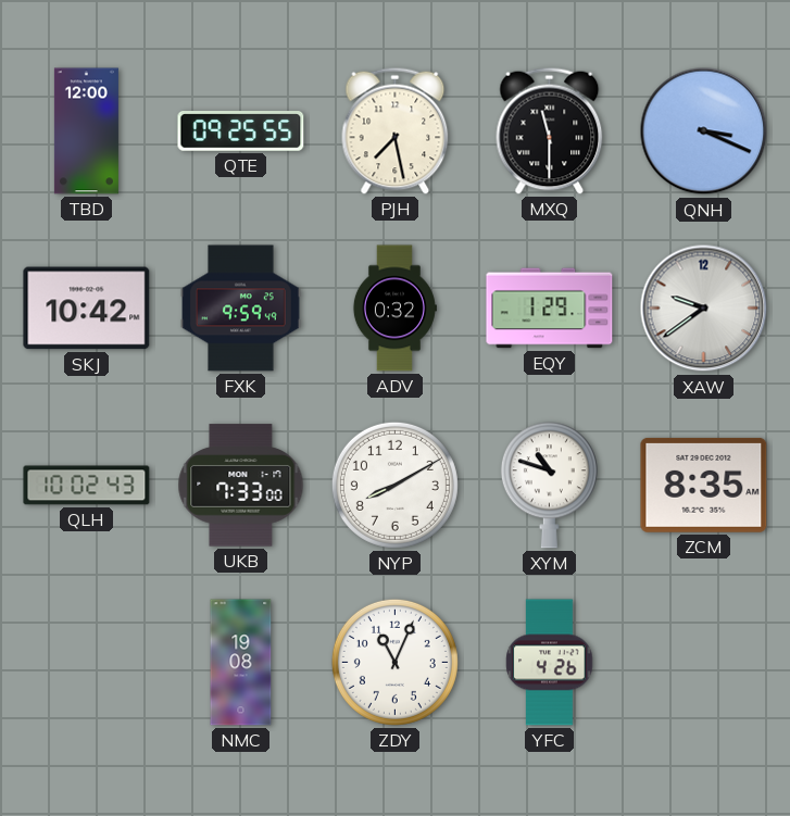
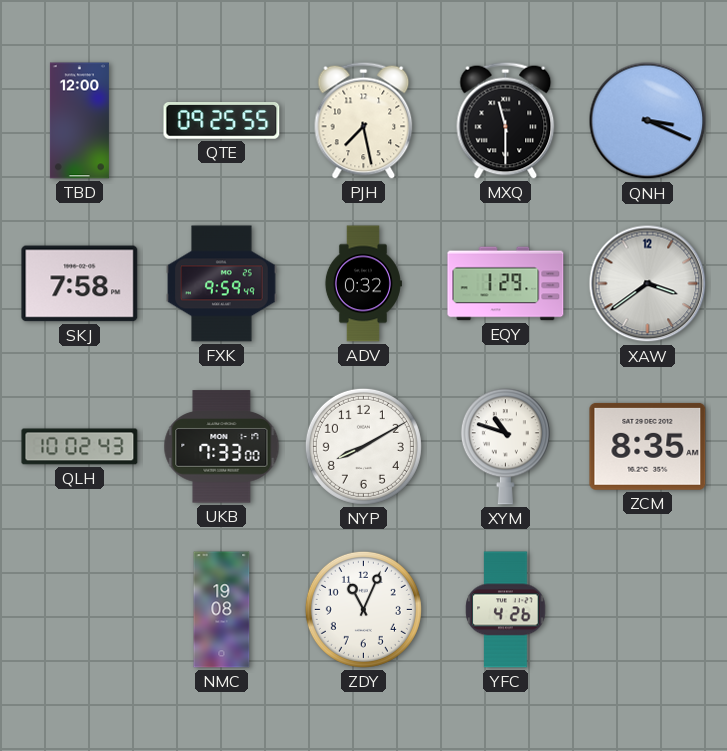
SKJ: 10:42 -> 7:58
XAW: 9:39 -> 3:39
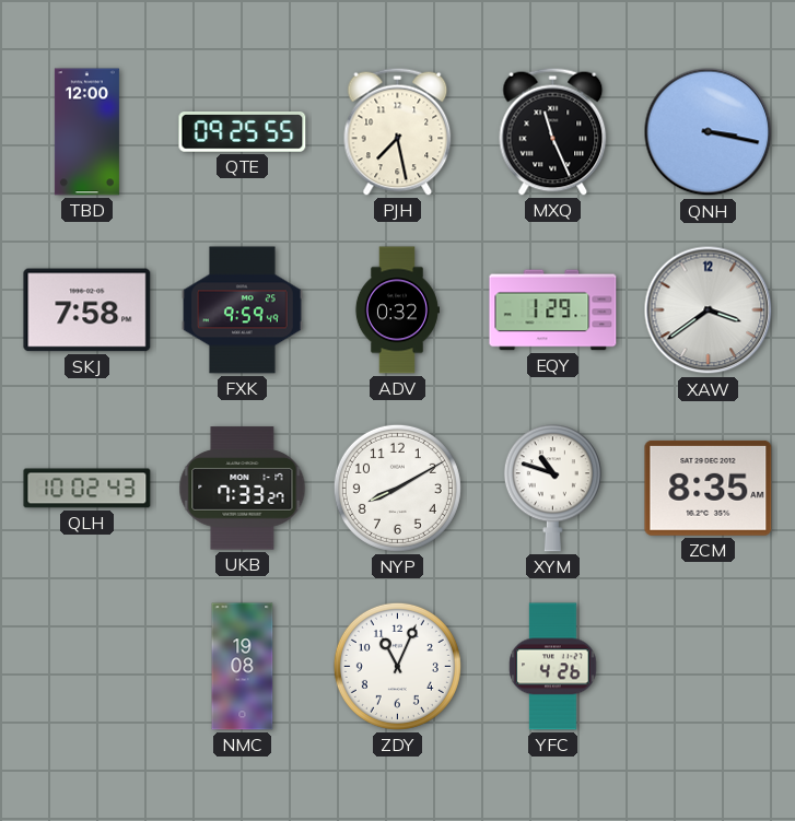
MXQ: 11:30 -> 11:26
QNH: 3:19 -> 3:17
UKB: 7:33:00 -> 7:33:27
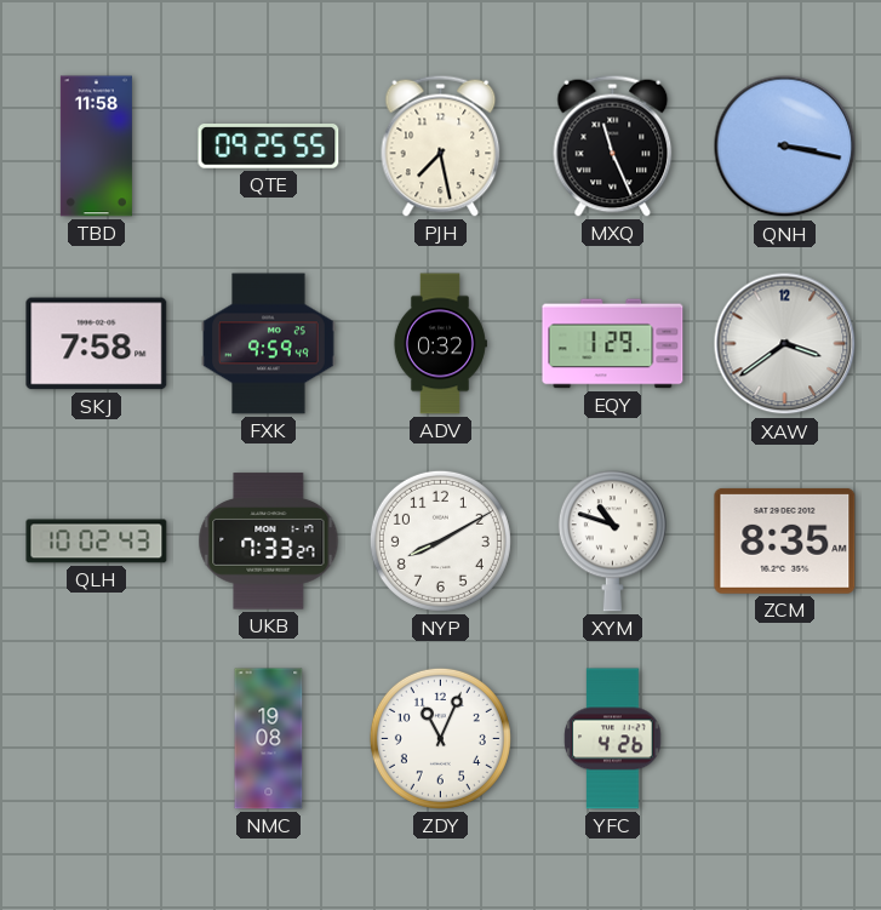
TBD: 12:00 -> 11:58
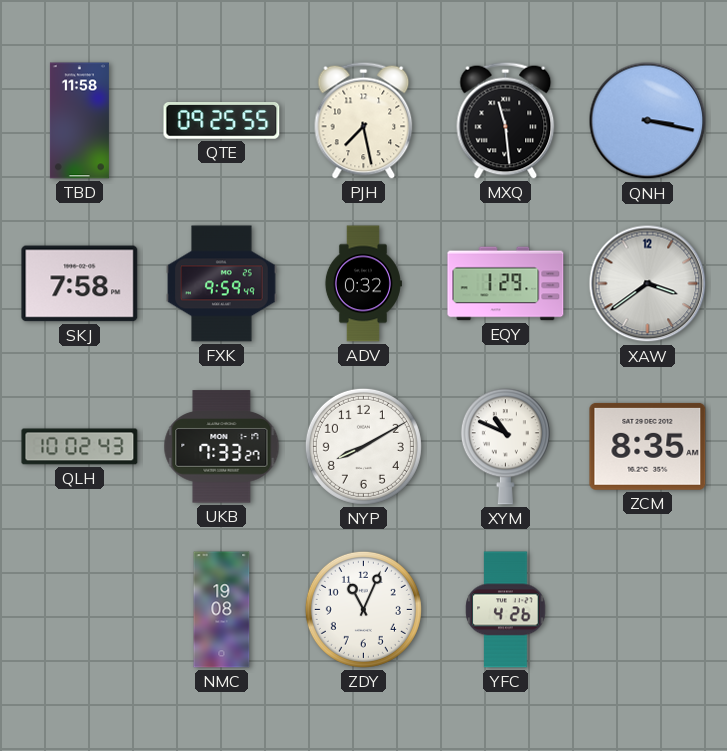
MXQ: 11:26 -> 11:29
XYM: 10:48 -> 10:49
